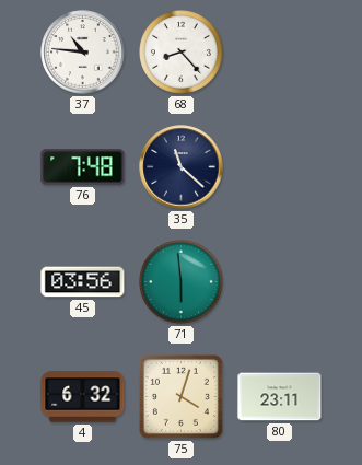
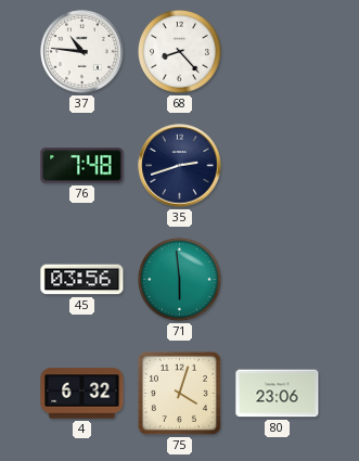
35: 11:22 -> 2:42
80: 23:11 -> 23:06
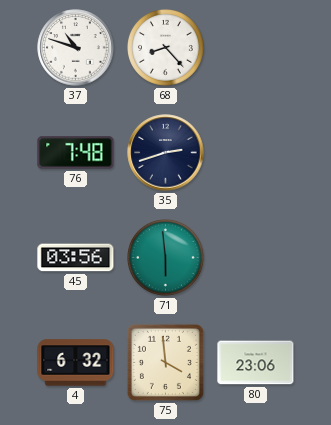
37: 10:46 -> 10:48
75: 4:03 -> 3:59
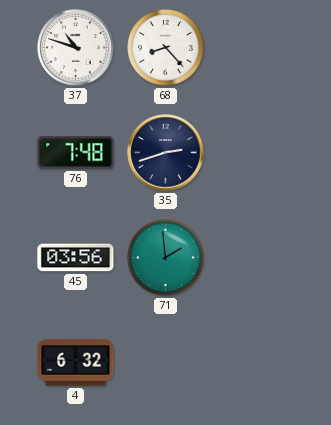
71: 5:59 -> 1:59
75: 3:59 -> none
80: 23:06 -> none
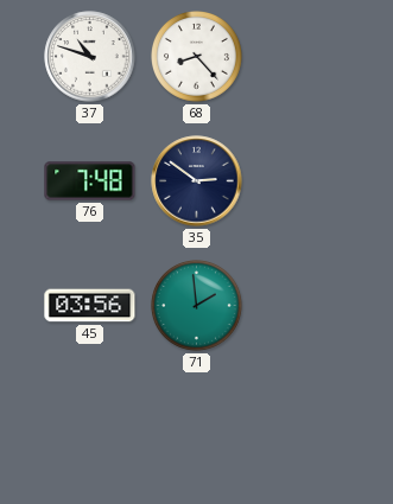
35: 2:42 -> 2:51
4: 6:32 -> none
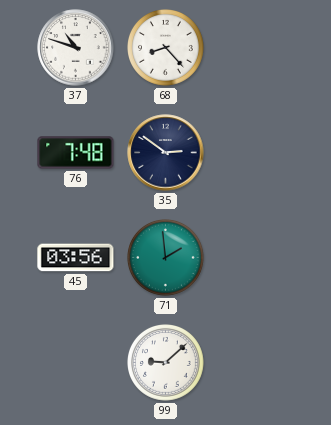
99: none -> 9:08
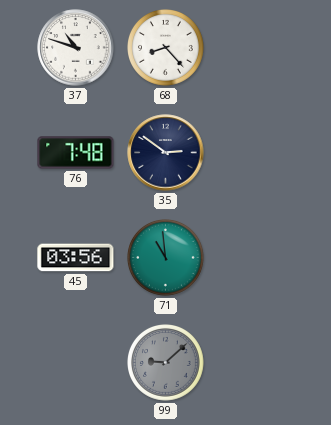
71: 1:59 -> 10:59
99 dial: white -> grey
